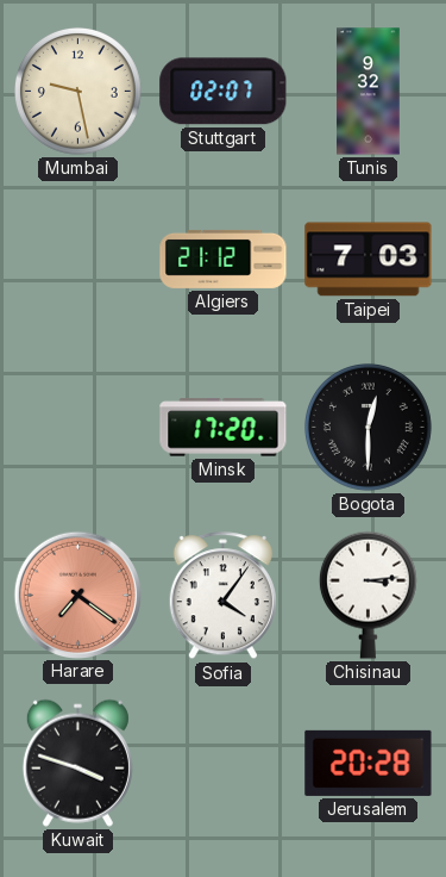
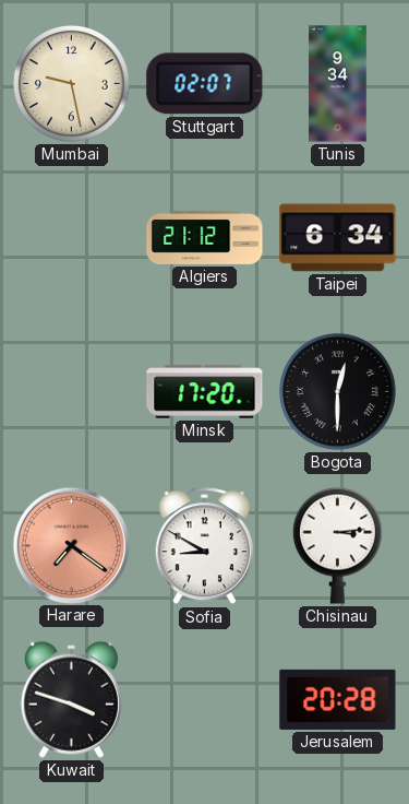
Tunis: 9:32 -> 9:34
Taipei: 7:03 -> 6:34
Sofia: 4:06 -> 8:50
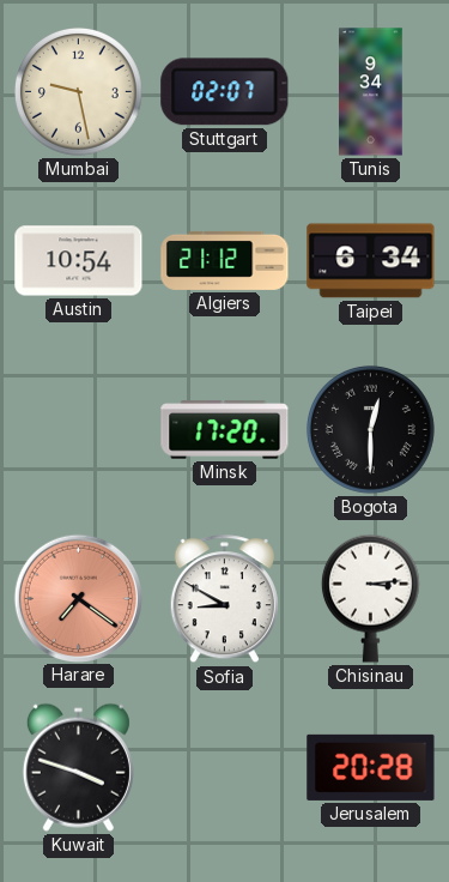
Austin: none -> 10:54
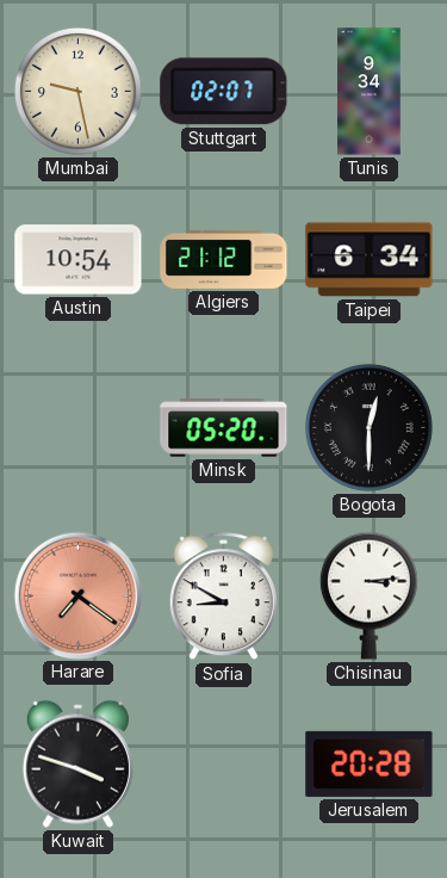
Minsk: 17:20 -> 05:20
